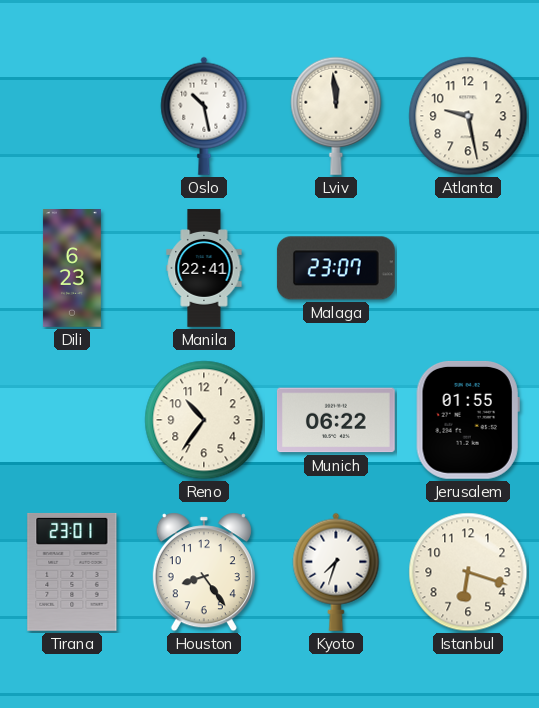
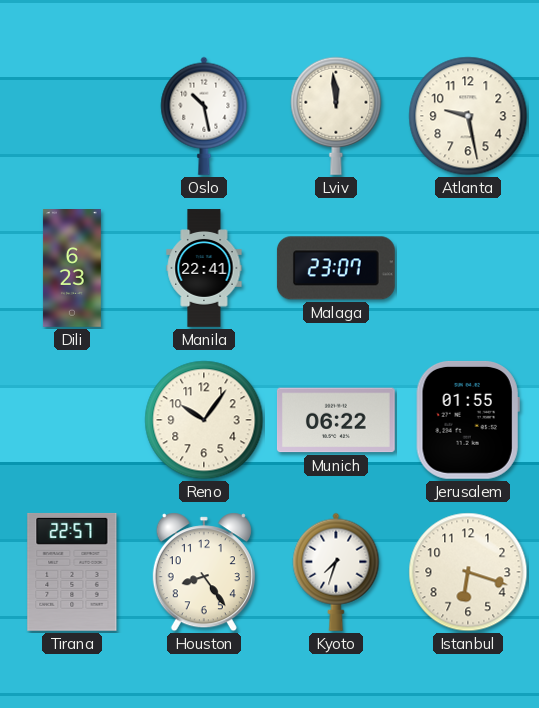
Reno: 10:36 -> 10:06
Tirana: 23:01 -> 22:57
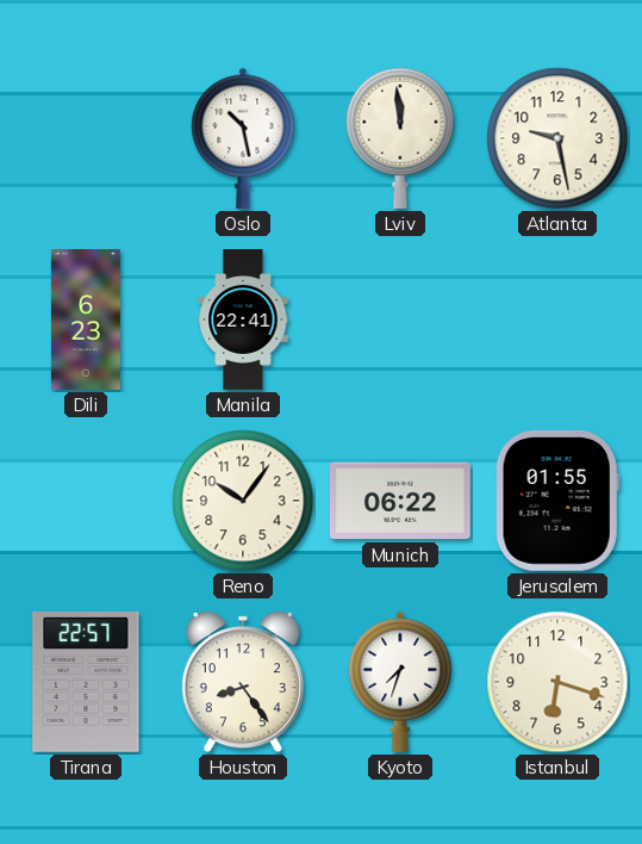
Malaga: 23:07 -> none
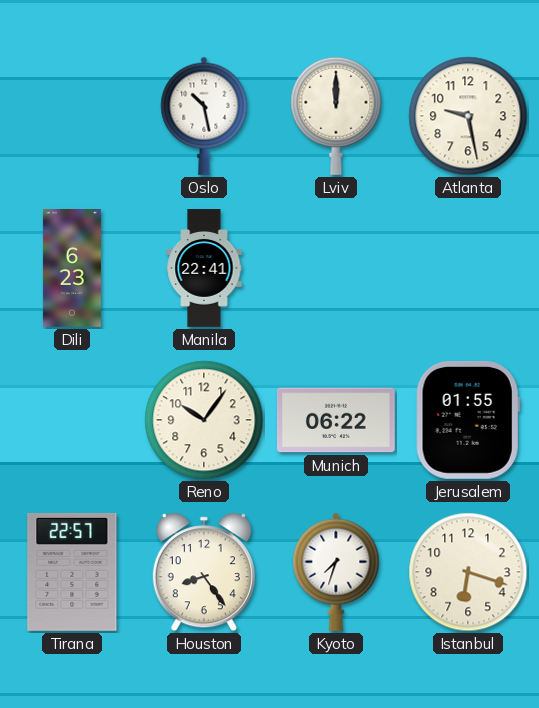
Lviv: 11:59 -> 12:00
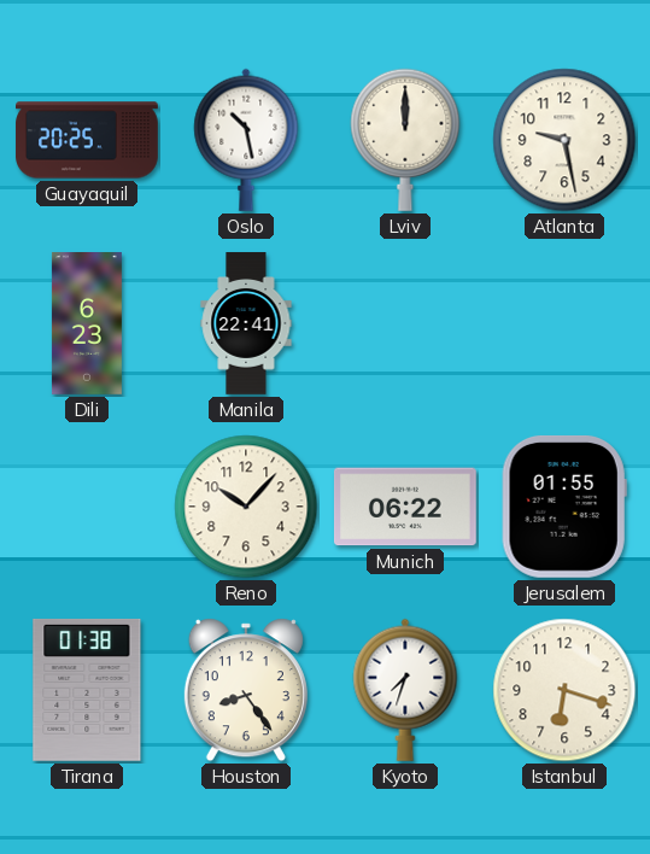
Guayaquil: none -> 20:25
Reno: 10:06 -> 10:07
Tirana: 22:57 -> 01:38
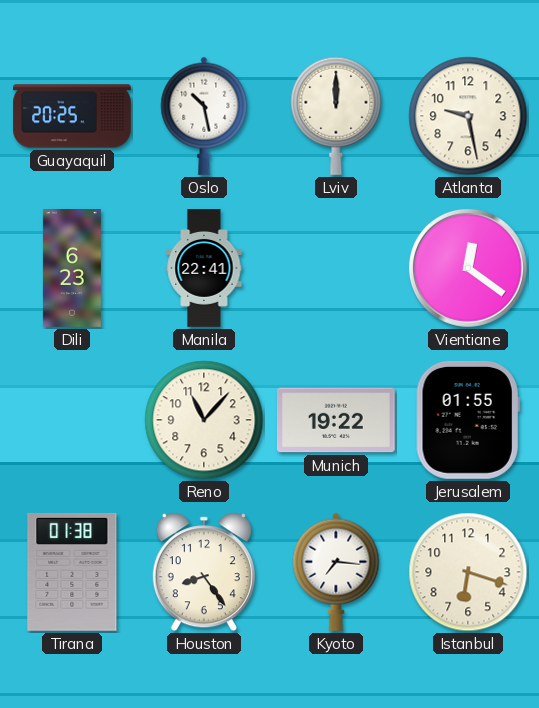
Vientiane: none -> 12:21
Reno: 10:07 -> 11:07
Munich: 06:22 -> 19:22
Kyoto: 7:33 -> 7:16
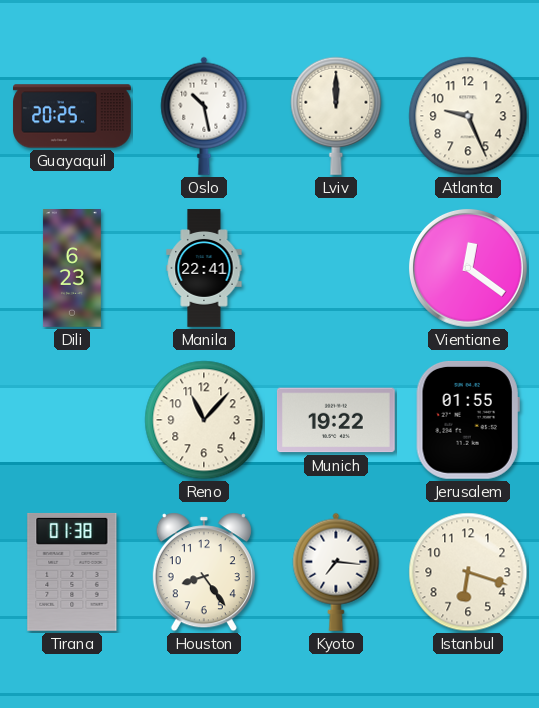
Atlanta: 9:28 -> 9:26
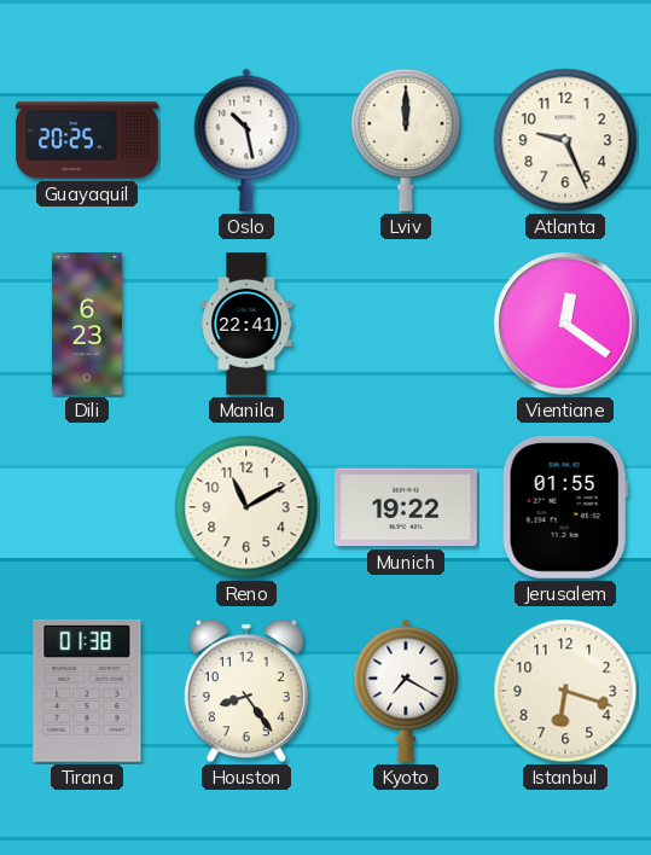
Reno: 11:07 -> 11:10
Kyoto: 7:16 -> 7:20
